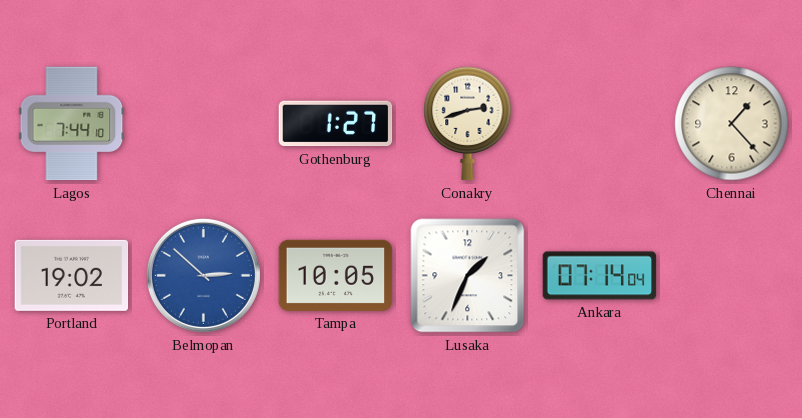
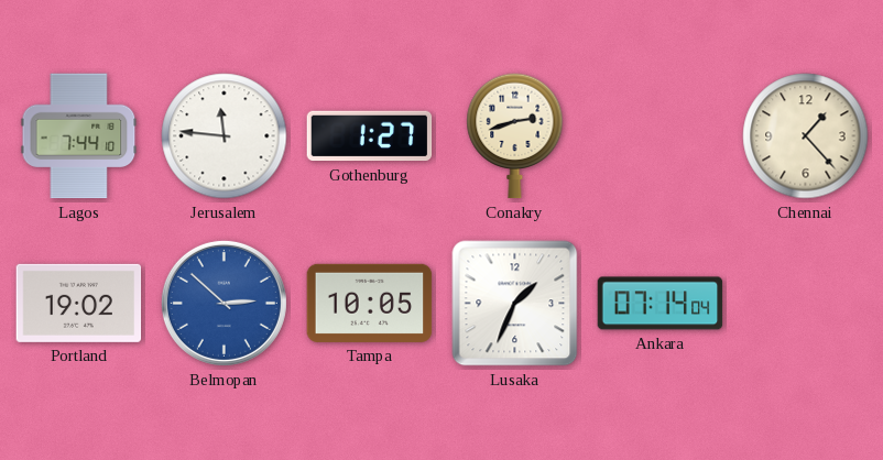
Jerusalem: none -> 11:46
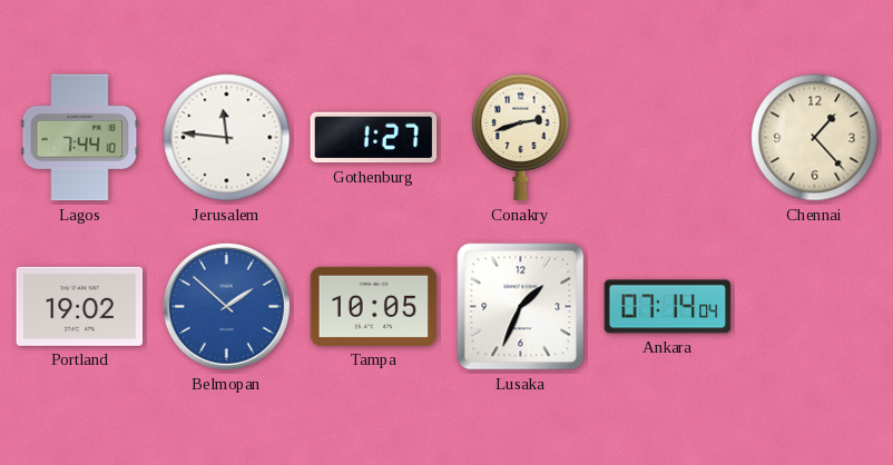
Belmopan: 2:52 -> 1:52
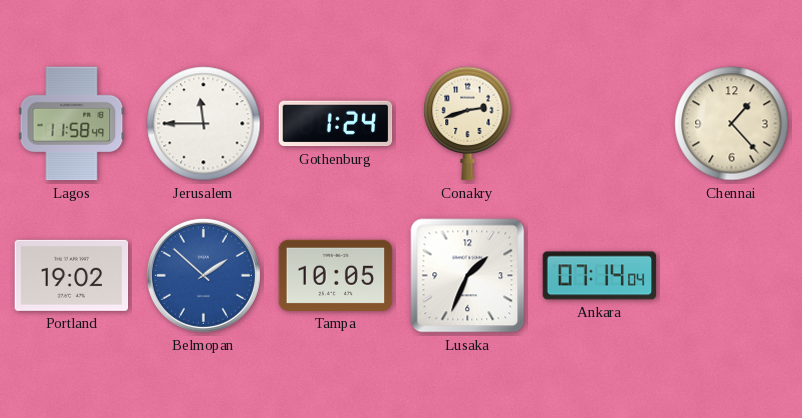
Lagos: 7:44 -> 11:58
Jerusalem: 11:46 -> 11:45
Gothenburg: 1:27 -> 1:24
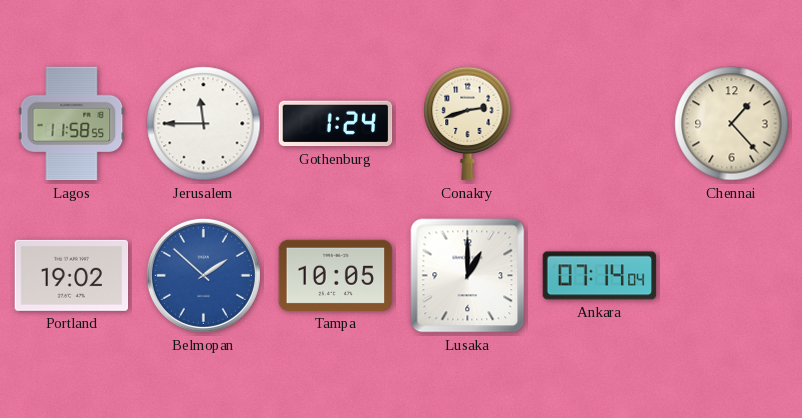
Lagos: 11:58:49 -> 11:58:55
Lusaka: 1:34 -> 1:00
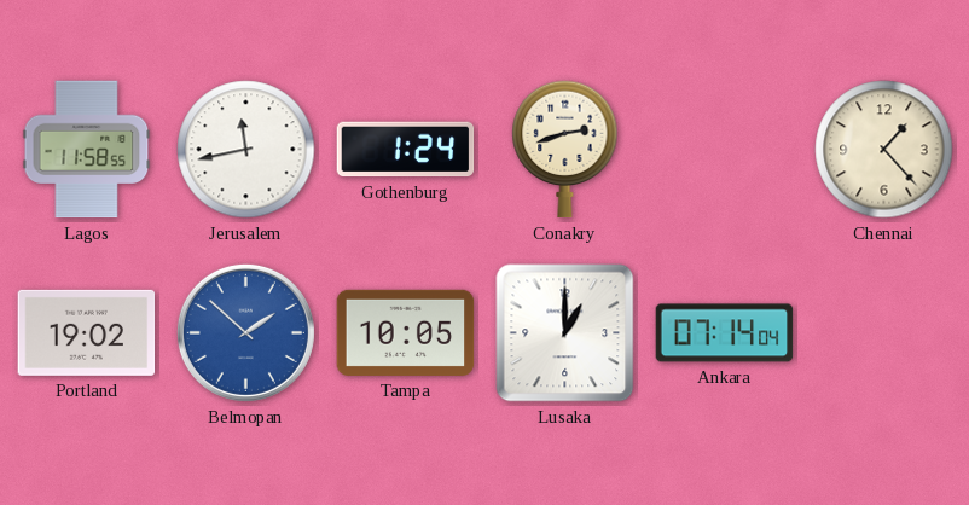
Jerusalem: 11:45 -> 11:43
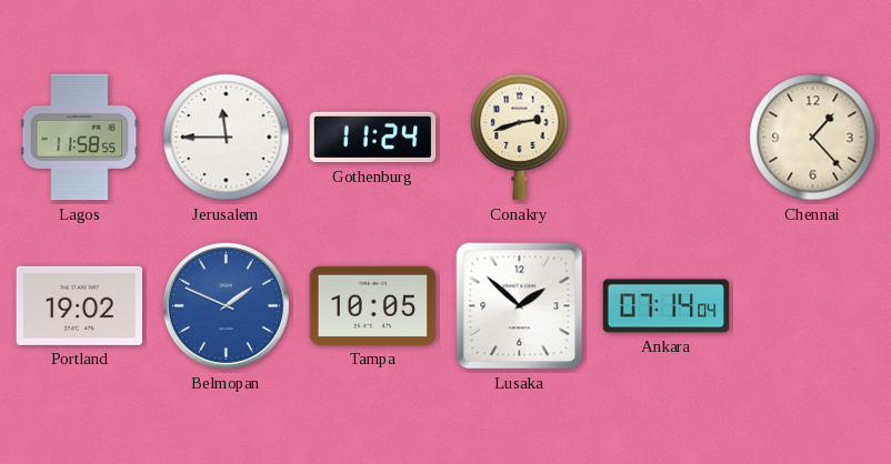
Jerusalem: 11:43 -> 11:45
Gothenburg: 1:24 -> 11:24
Belmopan: 1:52 -> 1:49
Lusaka: 1:00 -> 1:52
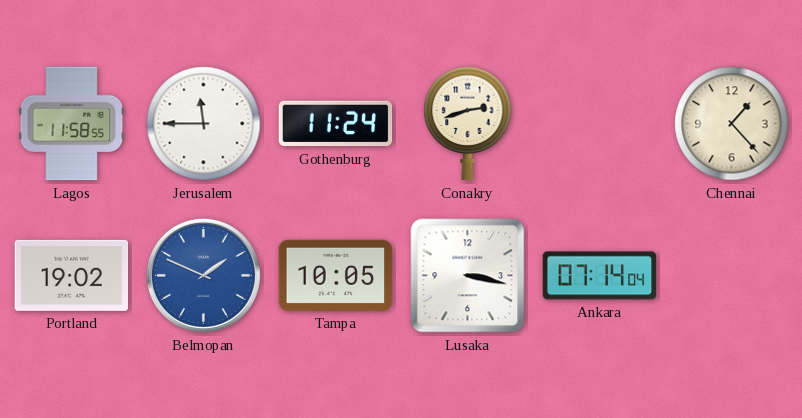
Lusaka: 1:52 -> 3:17
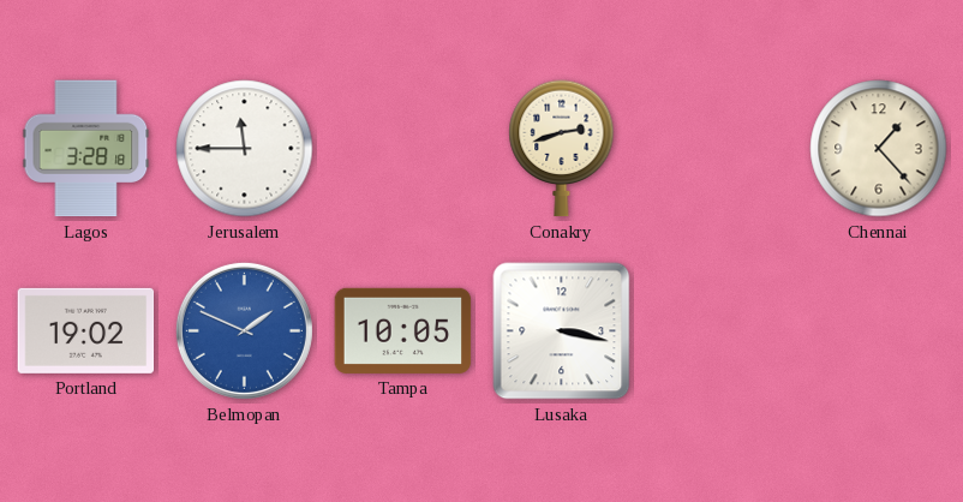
Lagos: 11:58 -> 3:28
Gothenburg: 11:24 -> none
Ankara: 07:14 -> none
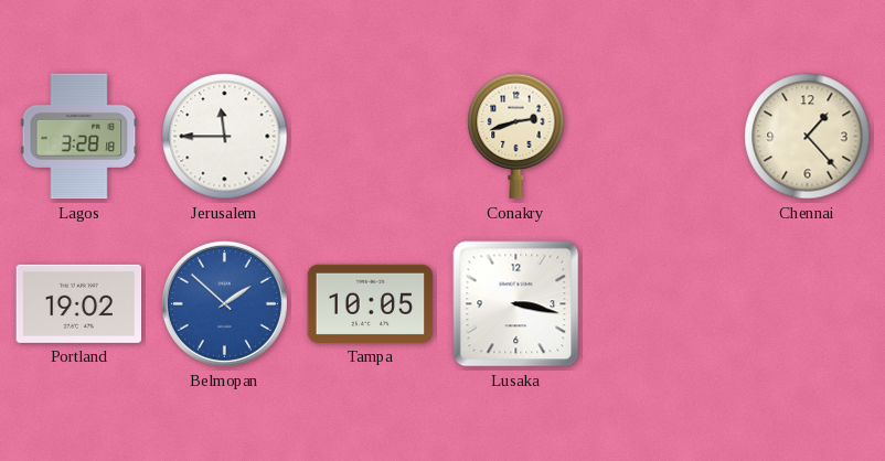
Belmopan: 1:49 -> 1:52
